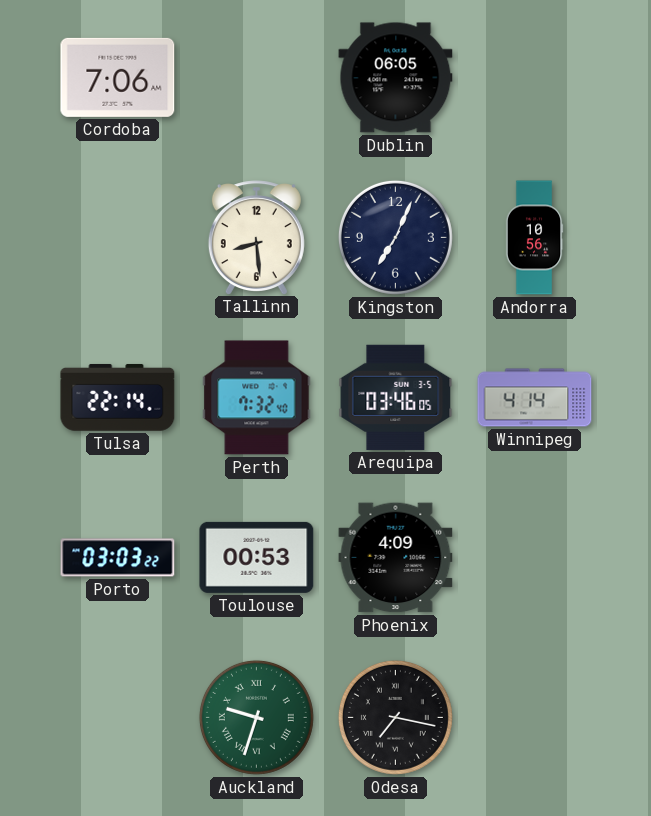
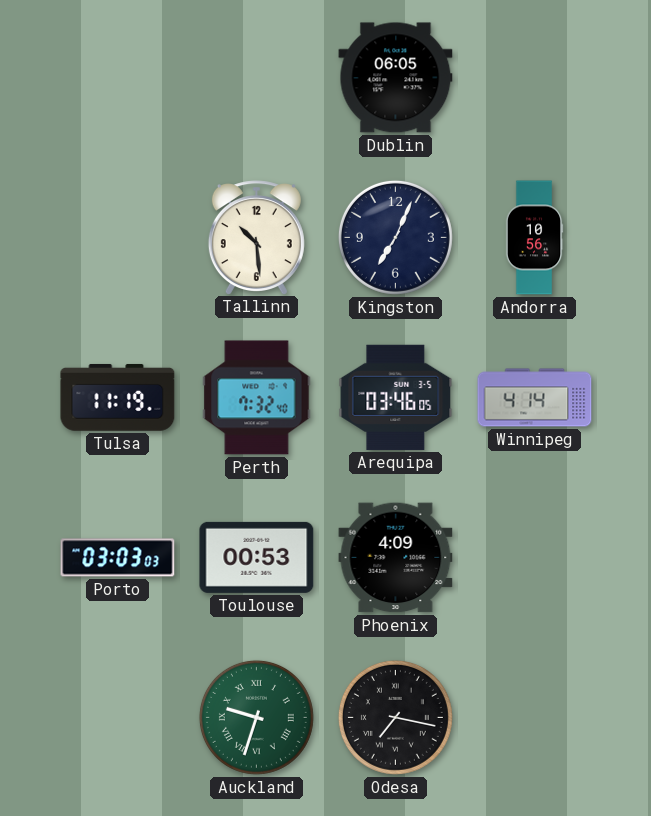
Cordoba: 7:06 -> none
Tallinn: 8:29 -> 10:29
Tulsa: 22:14 -> 11:19
Porto: 03:03:22 -> 03:03:03
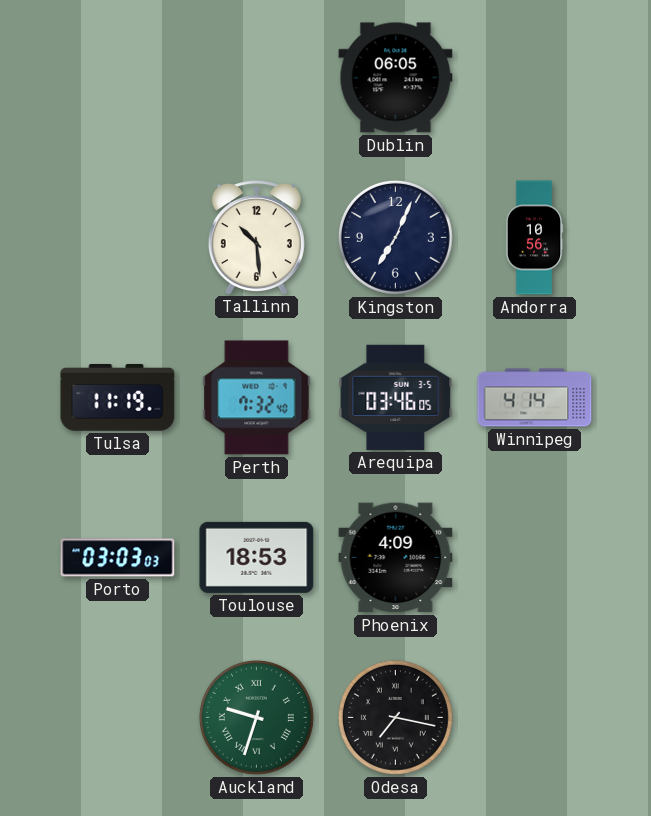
Toulouse: 00:53 -> 18:53
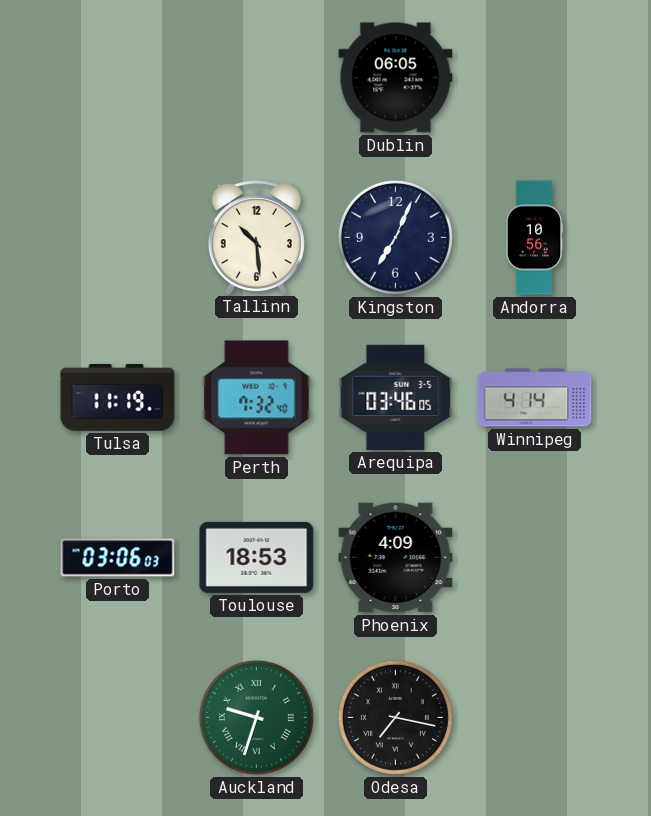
Porto: 03:03 -> 03:06
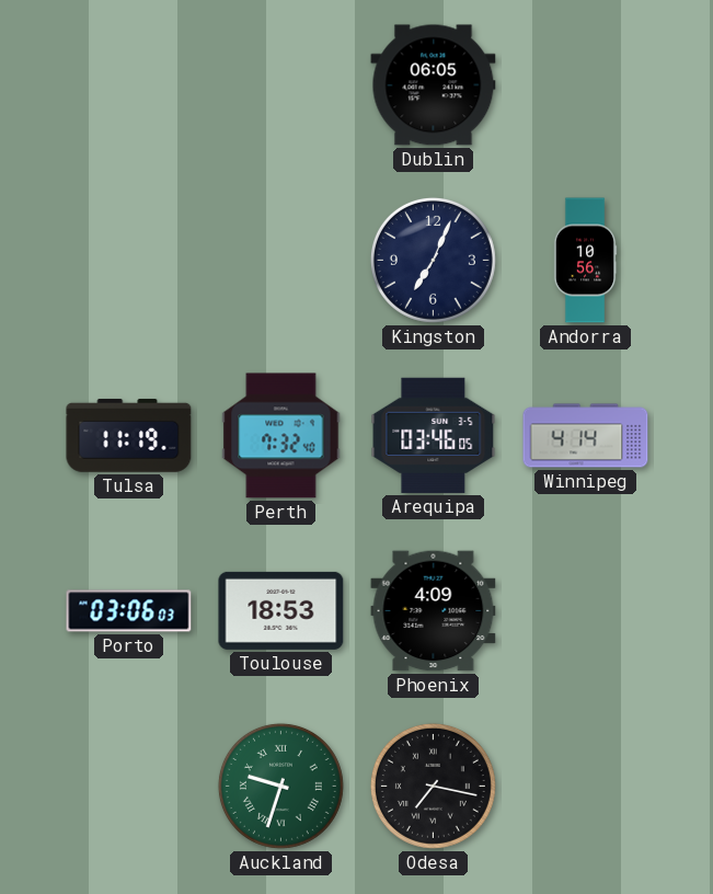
Tallinn: 10:29 -> none
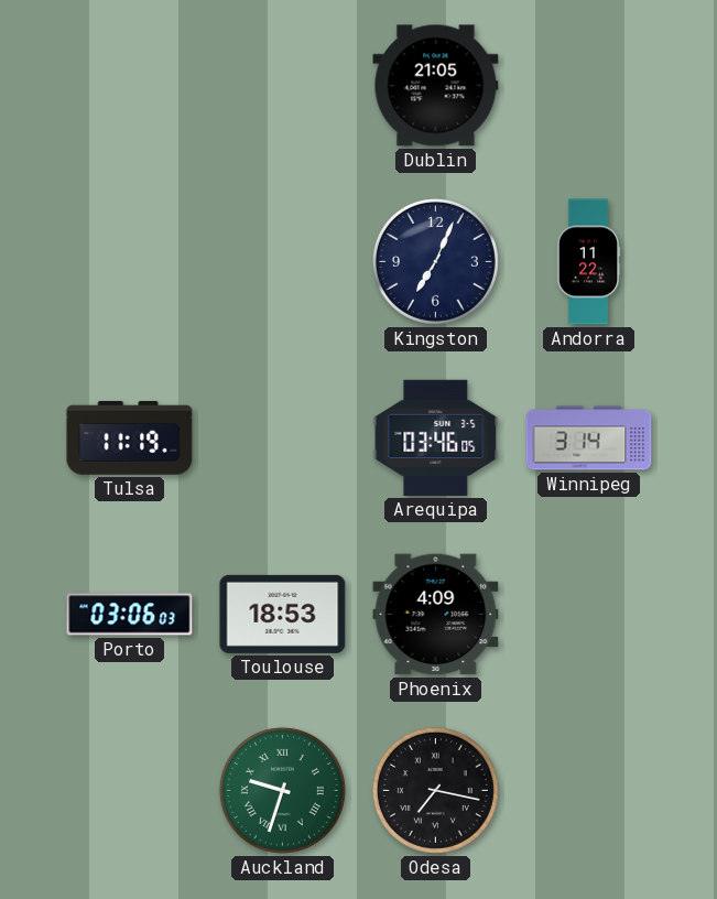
Dublin: 06:05 -> 21:05
Andorra: 10:56 -> 11:22
Perth: 7:32 -> none
Winnipeg: 4:14 -> 3:14
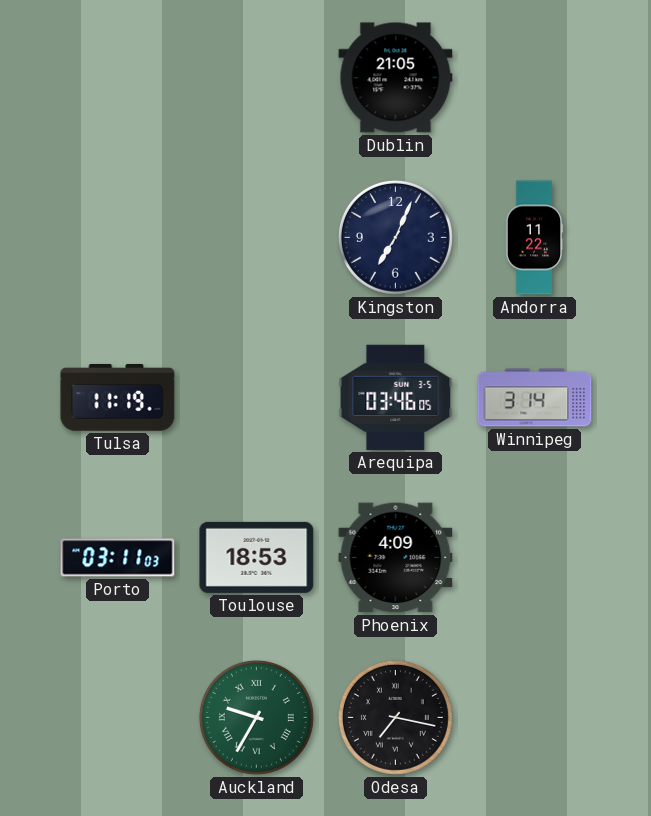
Porto: 03:06 -> 03:11
Auckland: 9:33 -> 9:35
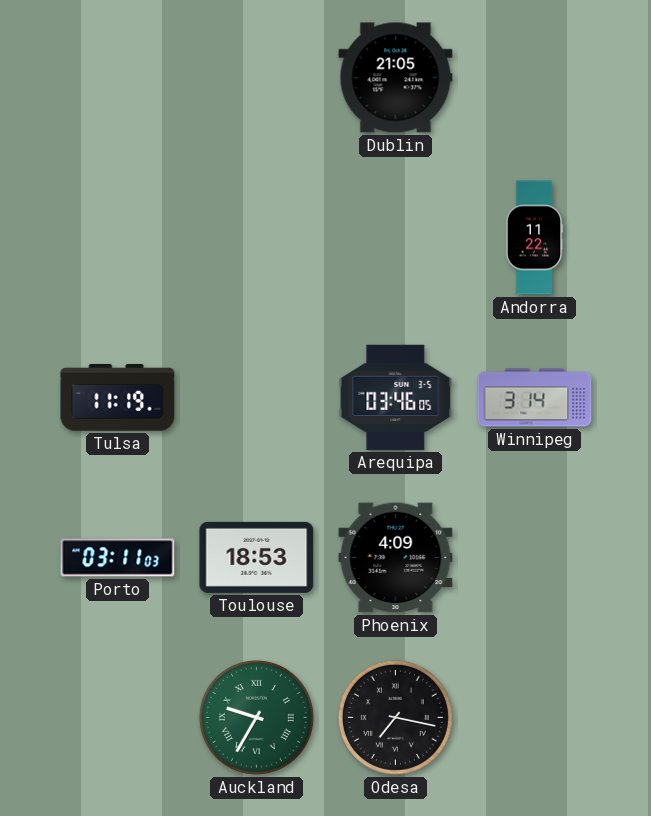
Kingston: 7:04 -> none
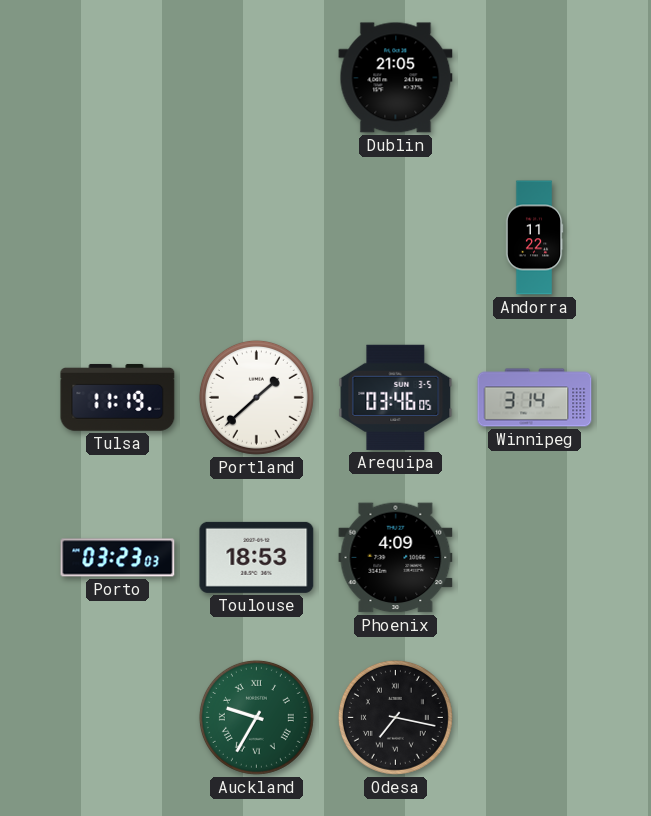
Portland: none -> 1:38
Porto: 03:11 -> 03:23
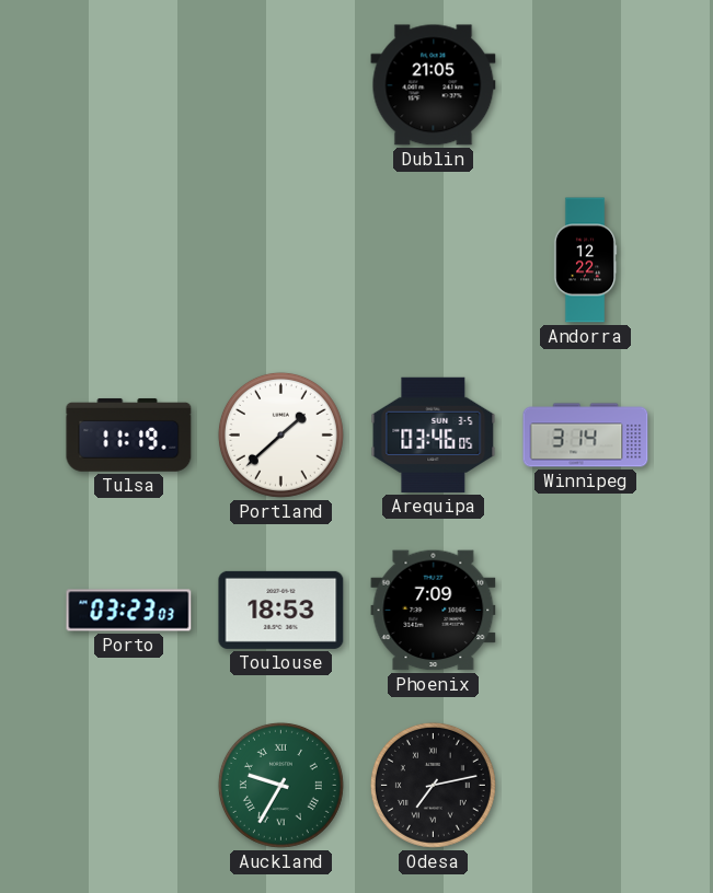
Andorra: 11:22 -> 12:22
Phoenix: 4:09 -> 7:09
Odesa: 7:17 -> 7:13
